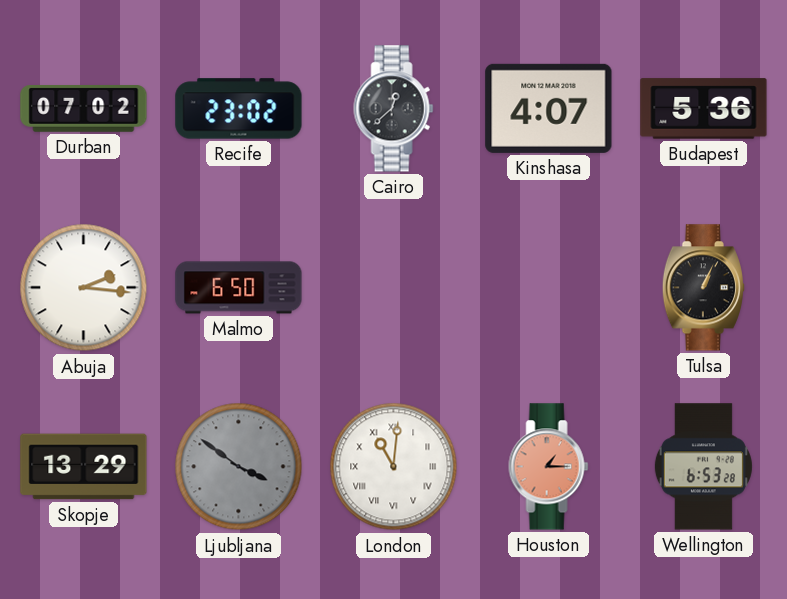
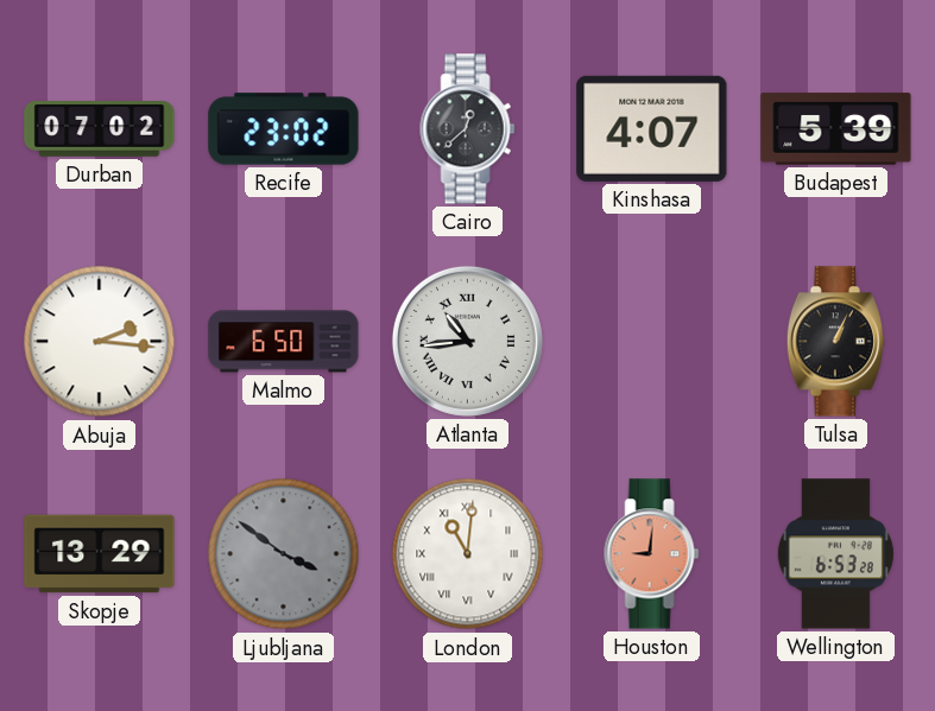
Budapest: 5:36 -> 5:39
Atlanta: none -> 10:44
Houston: 1:15 -> 9:01
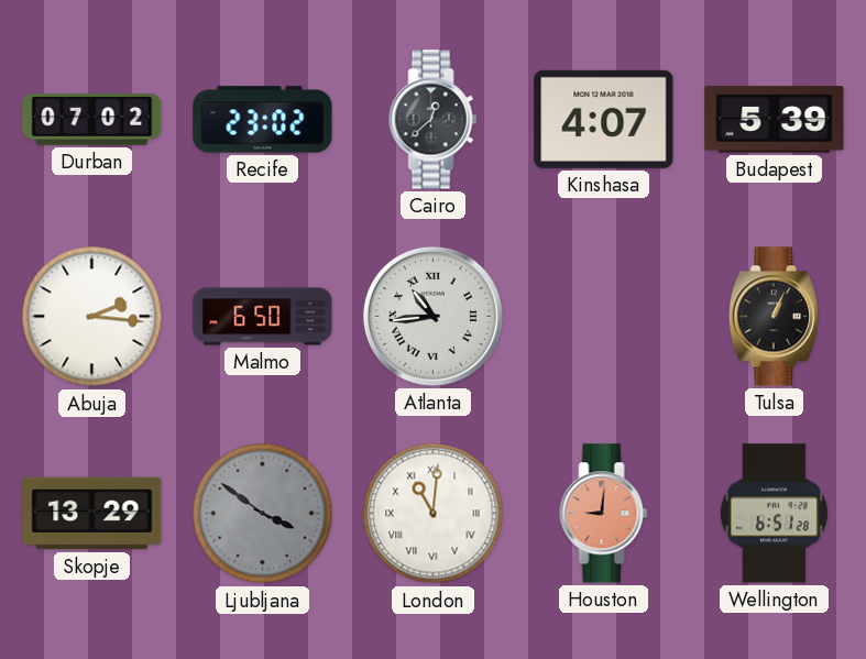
Wellington: 6:53 -> 6:51
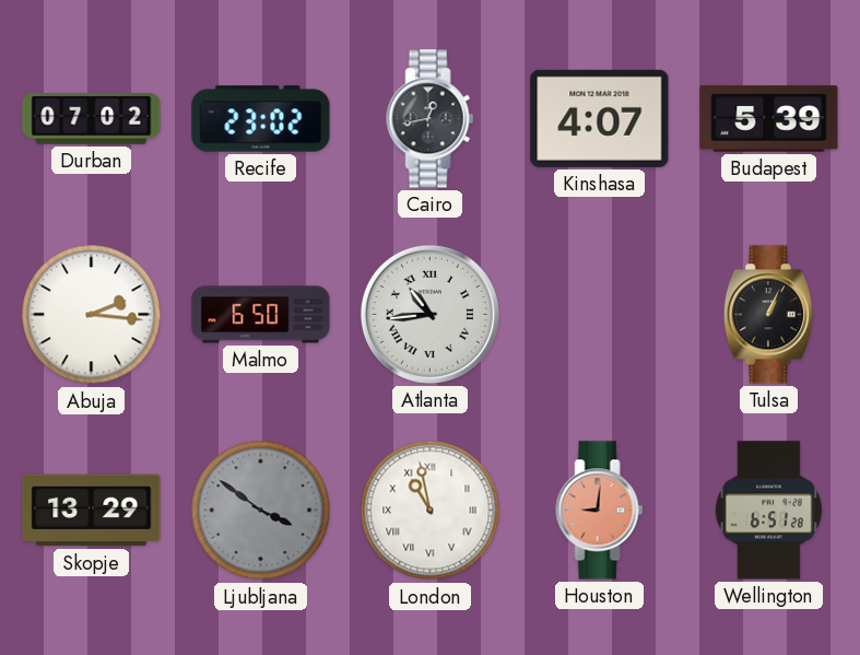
Cairo: 12:38 -> 12:43
London: 11:01 -> 10:58
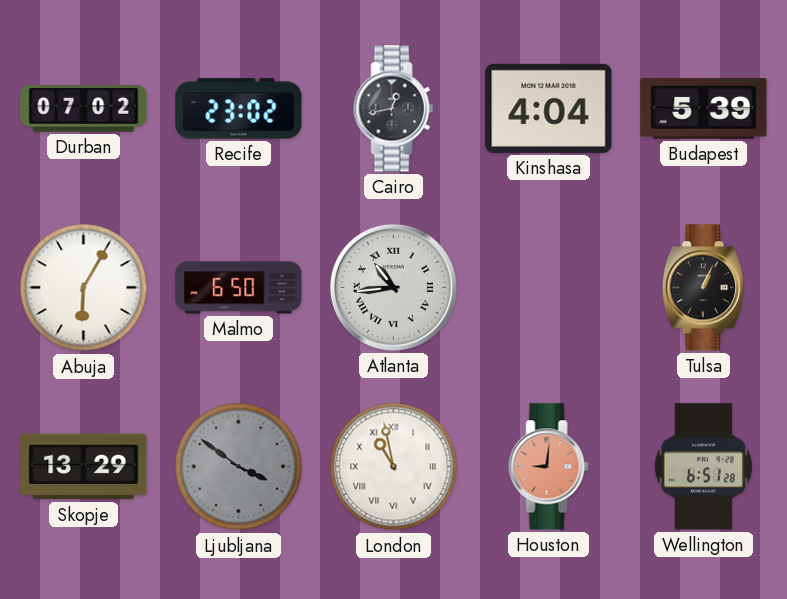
Kinshasa: 4:07 -> 4:04
Abuja: 2:16 -> 6:05
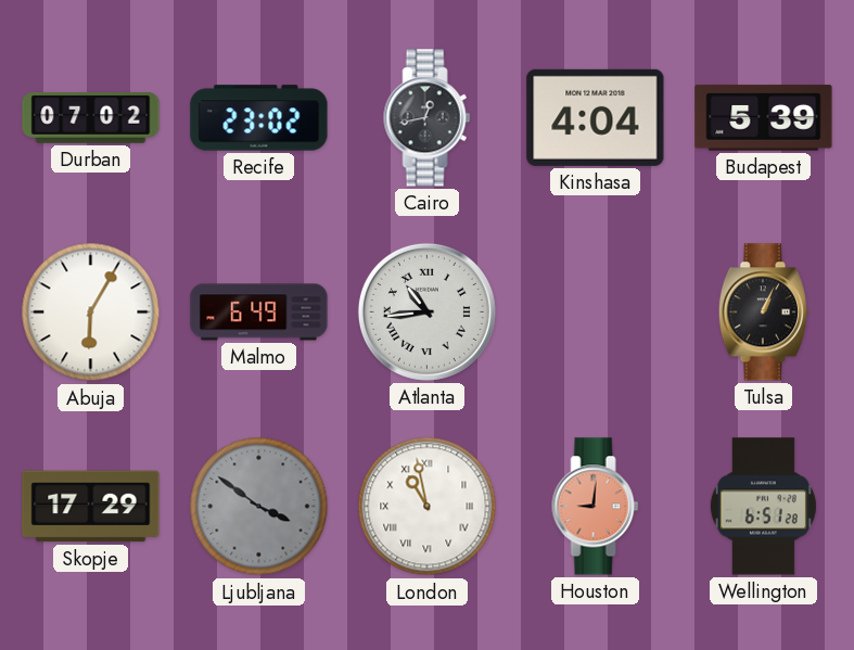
Malmo: 6:50 -> 6:49
Skopje: 13:29 -> 17:29
